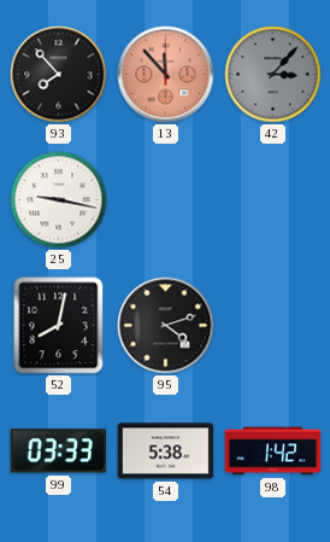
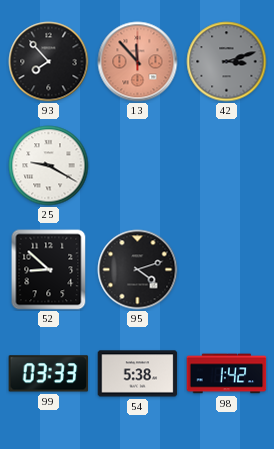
42: 3:07 -> 3:12
25: 9:17 -> 9:20
52: 8:02 -> 8:52
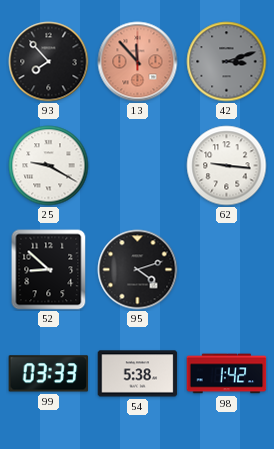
62: none -> 9:16
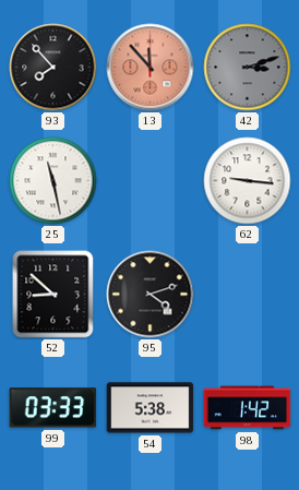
25: 9:20 -> 11:28
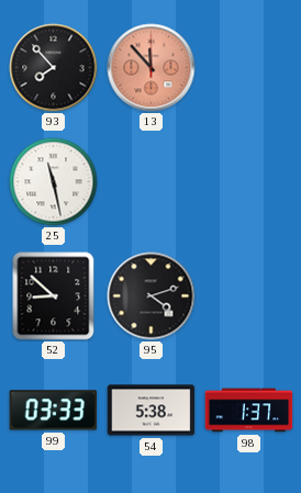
42: 3:12 -> none
62: 9:16 -> none
98: 1:42 -> 1:37
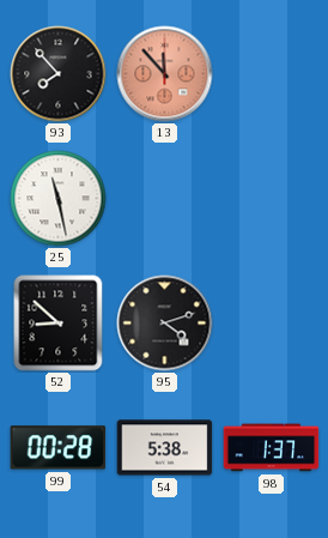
99: 03:33 -> 00:28
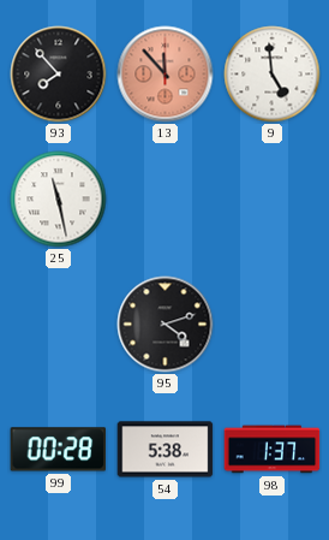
9: none -> 4:59
52: 8:52 -> none
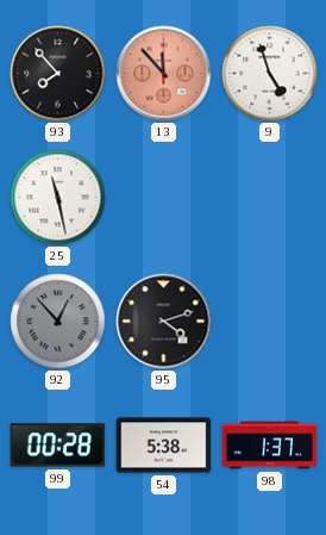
9: 4:59 -> 4:57
92: none -> 12:53
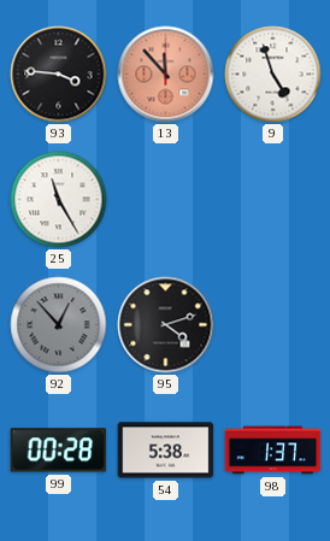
93: 7:53 -> 3:46
25: 11:28 -> 11:25
